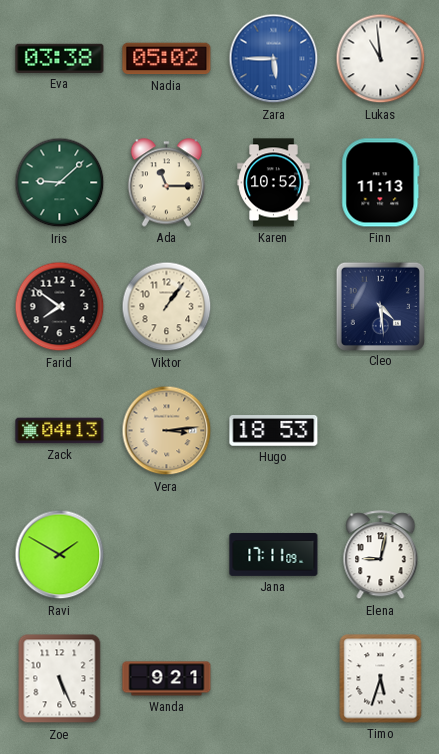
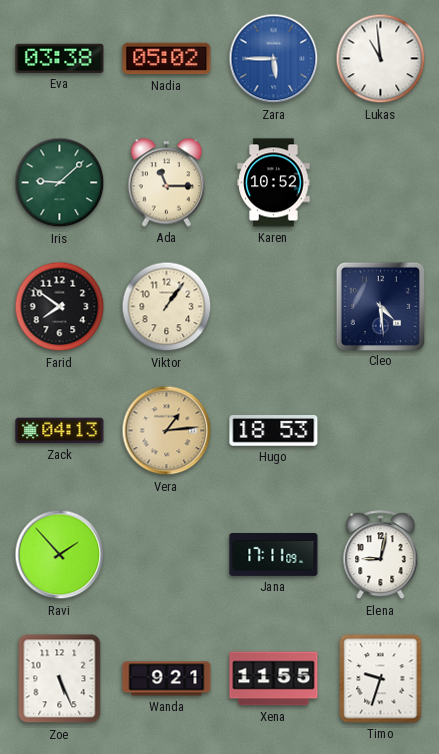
Finn: 11:13 -> none
Vera: 3:14 -> 1:14
Ravi: 1:50 -> 1:53
Xena: none -> 11:55
Timo: 5:33 -> 9:33
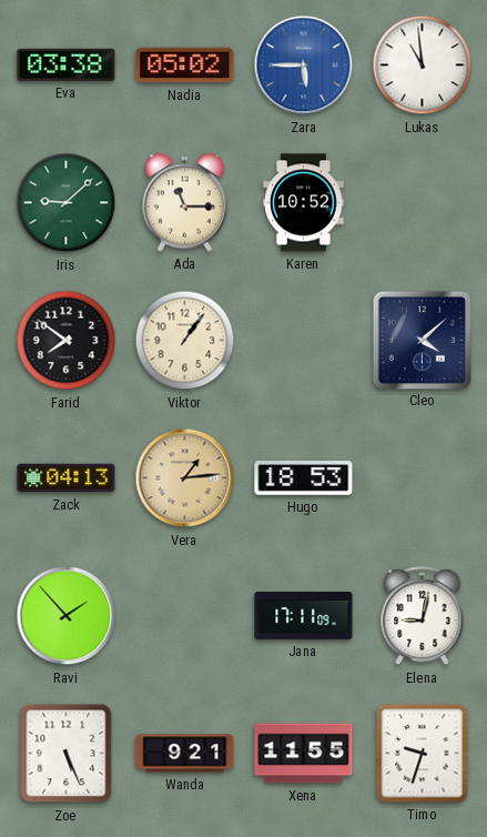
Cleo: 4:29 -> 4:08
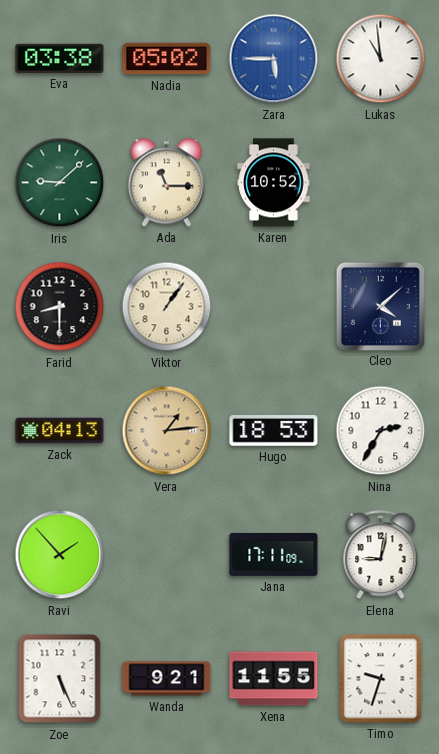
Farid: 7:51 -> 8:30
Nina: none -> 2:35
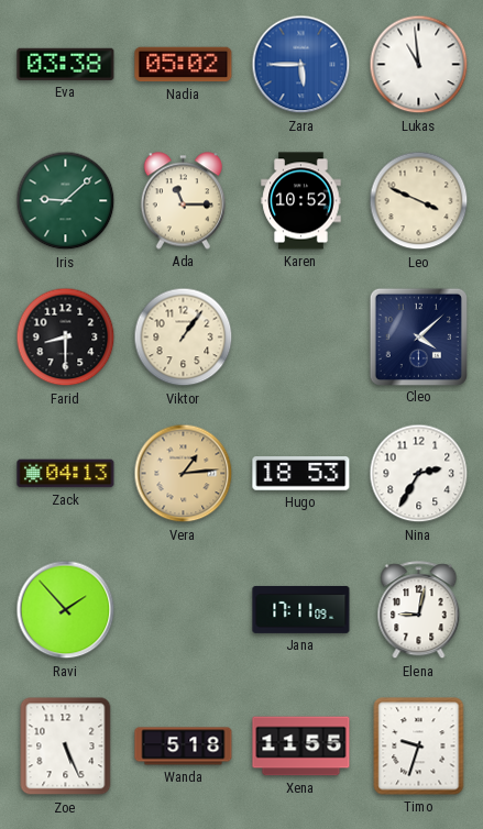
Leo: none -> 3:49
Wanda: 9:21 -> 5:18
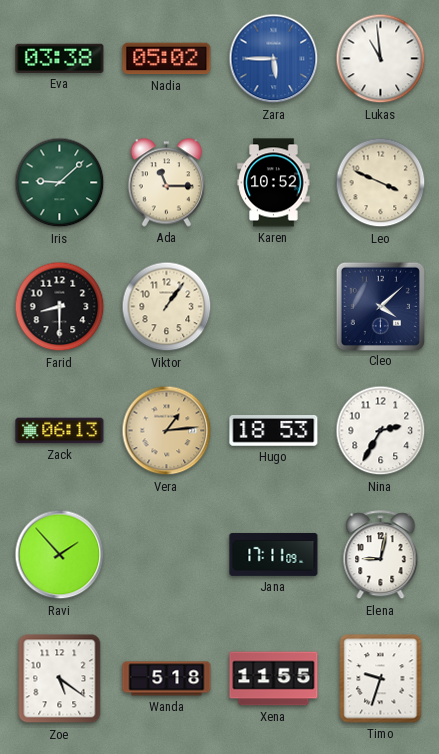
Zack: 04:13 -> 06:13
Zoe: 5:26 -> 5:21
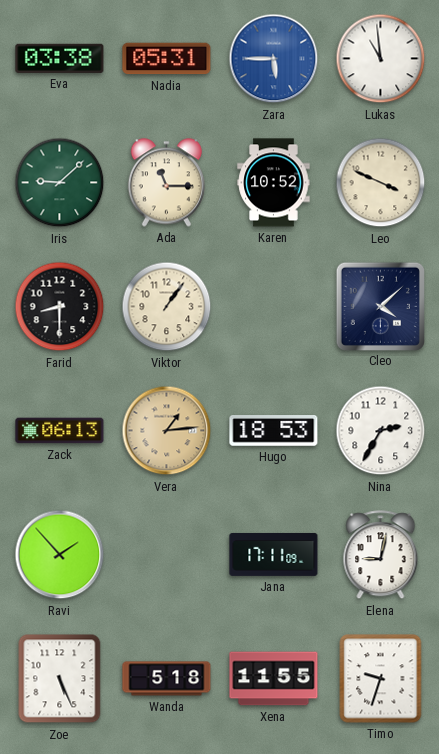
Nadia: 05:02 -> 05:31
Zoe: 5:21 -> 5:26
